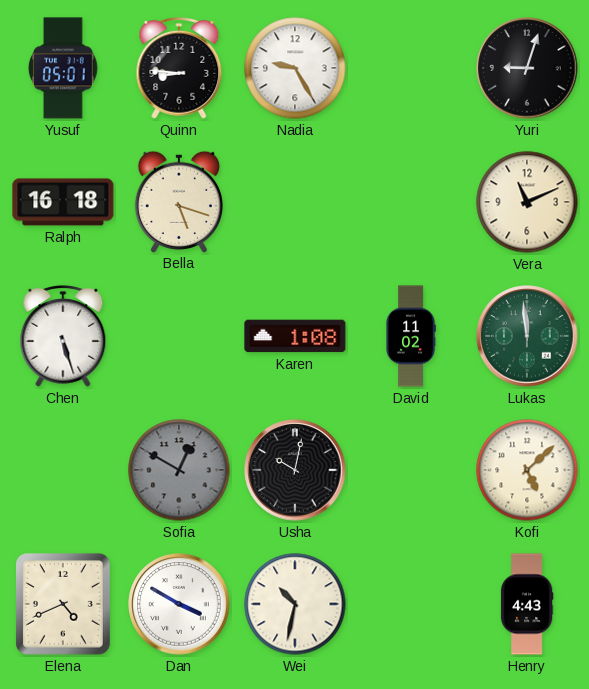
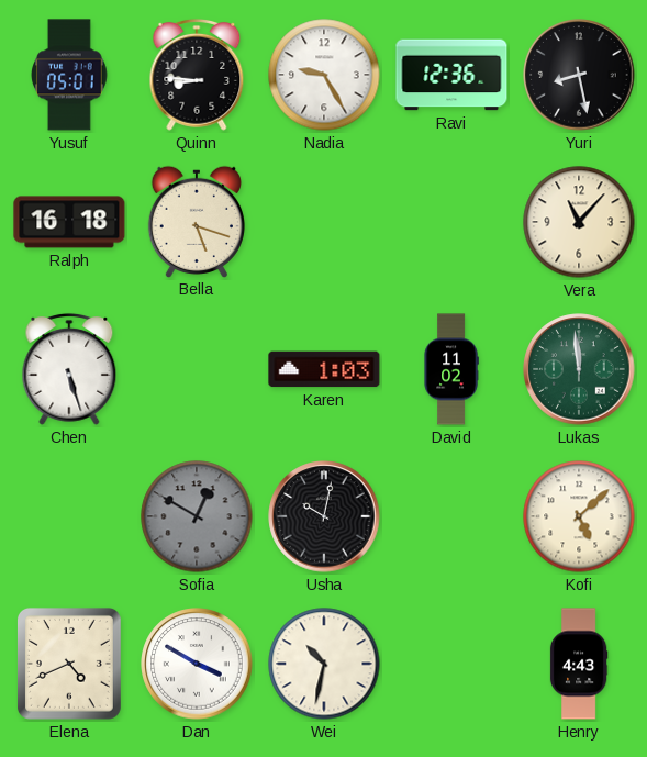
Ravi: none -> 12:36
Yuri: 9:03 -> 8:28
Vera: 11:11 -> 11:07
Karen: 1:08 -> 1:03
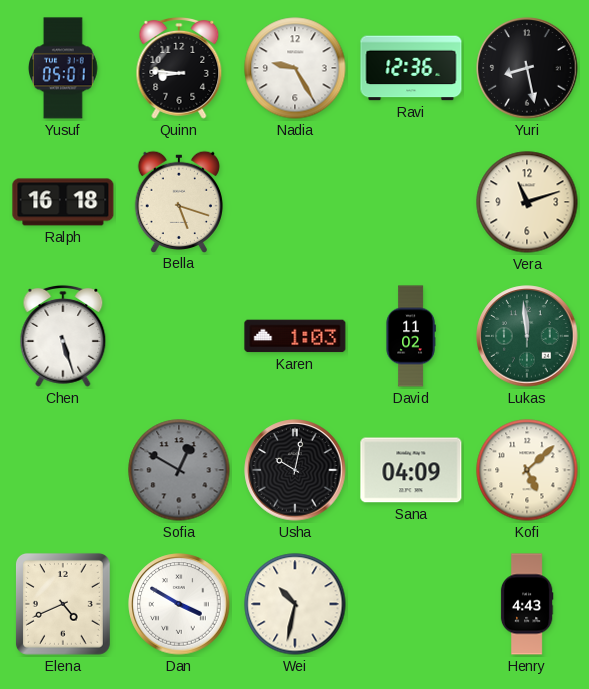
Vera: 11:07 -> 11:12
Sana: none -> 04:09
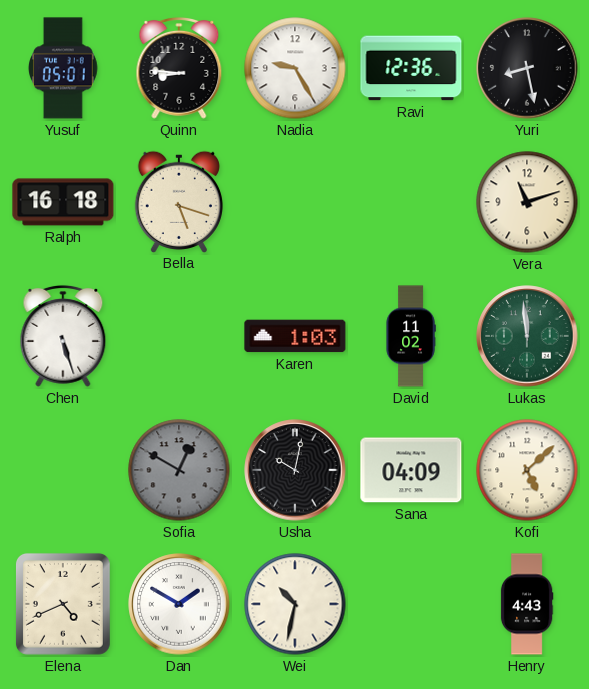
Dan: 3:50 -> 1:50
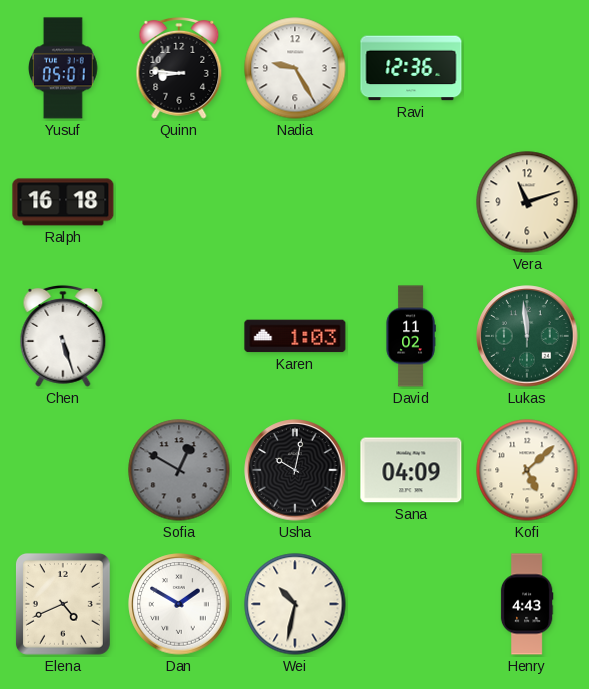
Yuri: 8:28 -> none
Bella: 5:18 -> none
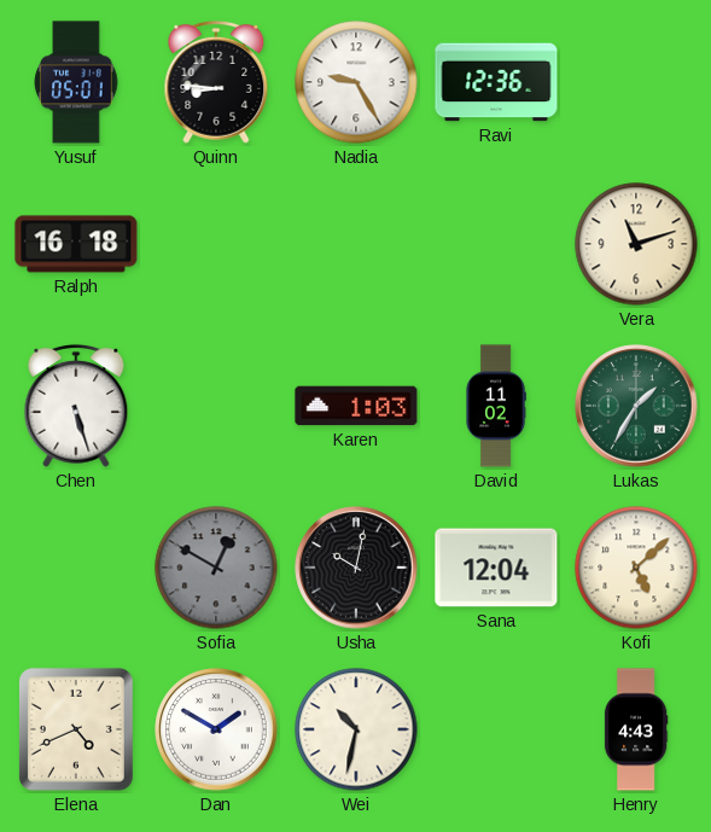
Lukas: 11:59 -> 1:35
Sana: 04:09 -> 12:04
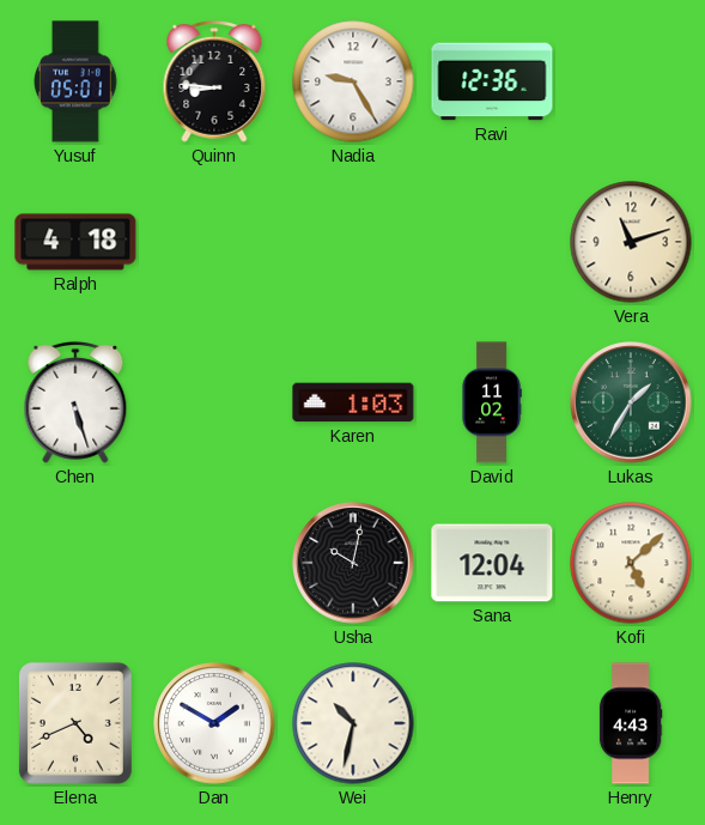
Ralph: 16:18 -> 4:18
Sofia: 12:50 -> none
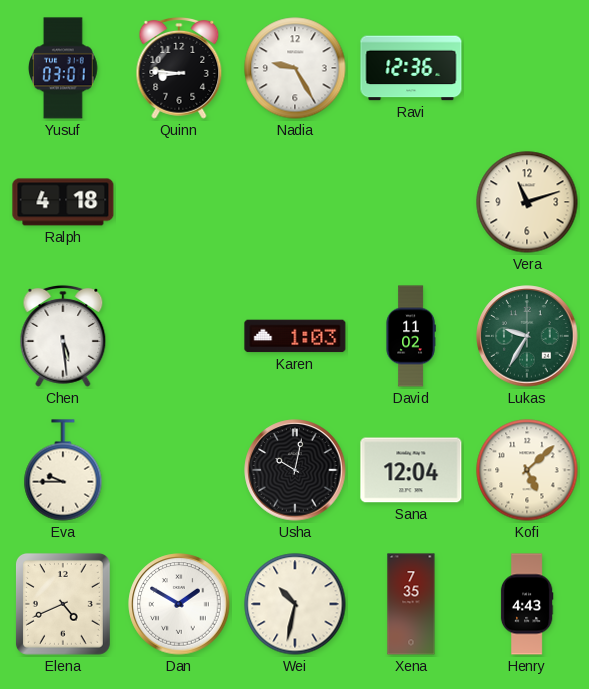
Yusuf: 05:01 -> 03:01
Chen: 5:27 -> 5:29
Lukas: 1:35 -> 9:35
Eva: none -> 9:45
Xena: none -> 7:35
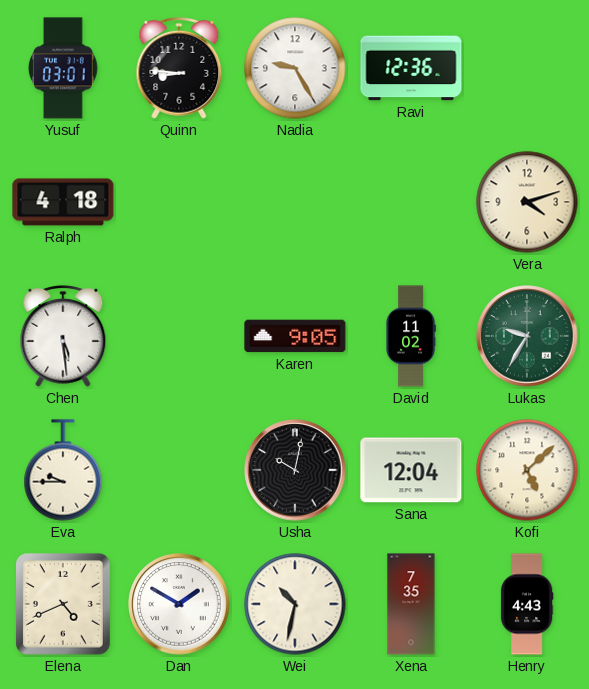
Vera: 11:12 -> 4:12
Karen: 1:03 -> 9:05
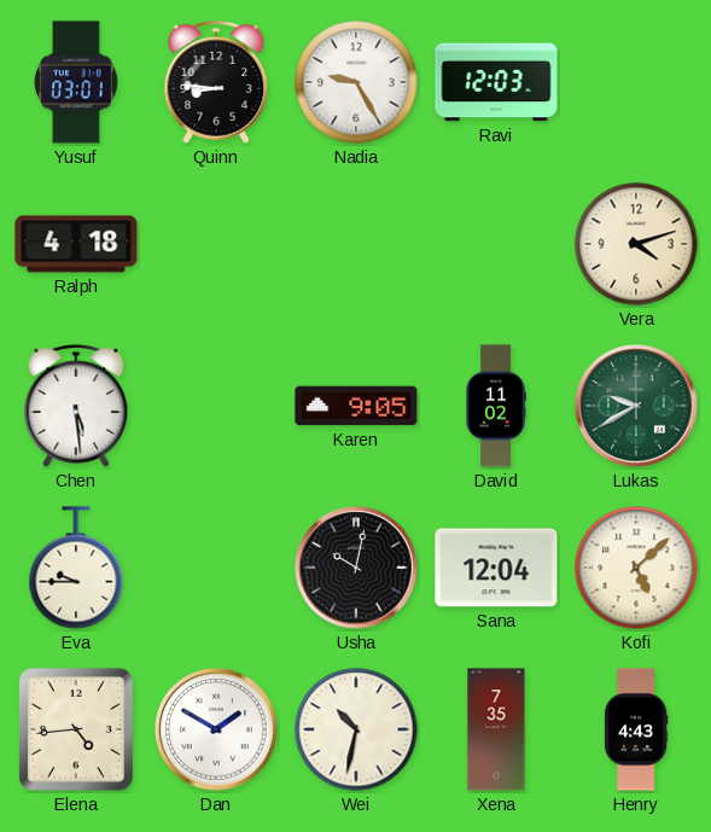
Ravi: 12:36 -> 12:03
Lukas: 9:35 -> 9:40
Elena: 4:41 -> 4:44
